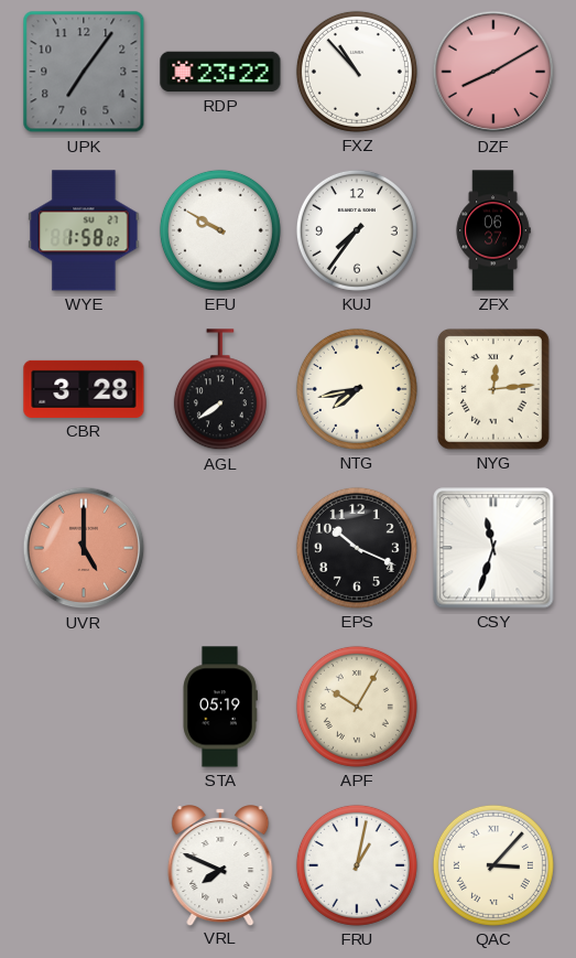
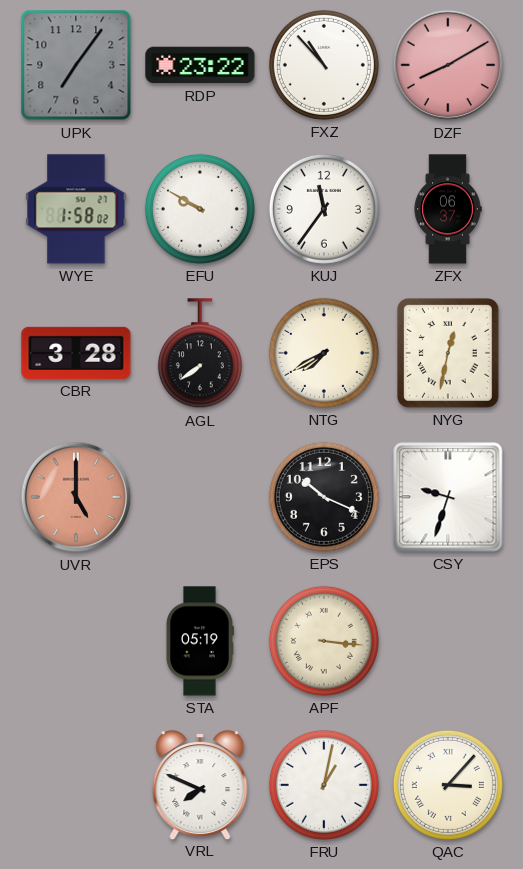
KUJ: 7:36 -> 11:36
NTG: 7:43 -> 7:40
NYG: 12:14 -> 12:32
CSY: 11:33 -> 9:33
APF: 10:05 -> 3:16
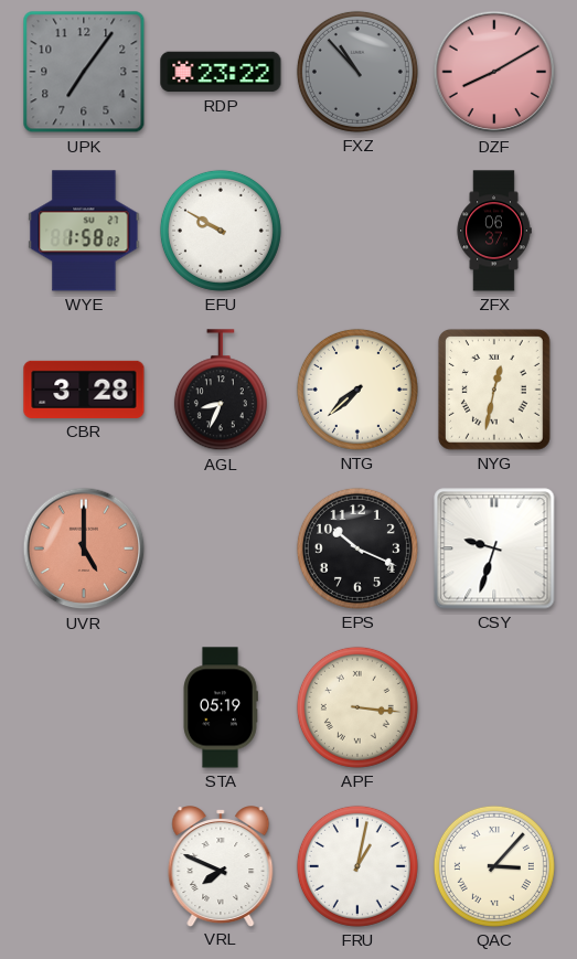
FXZ dial: white -> grey
KUJ: 11:36 -> none
AGL: 7:39 -> 8:34
NTG: 7:40 -> 7:38
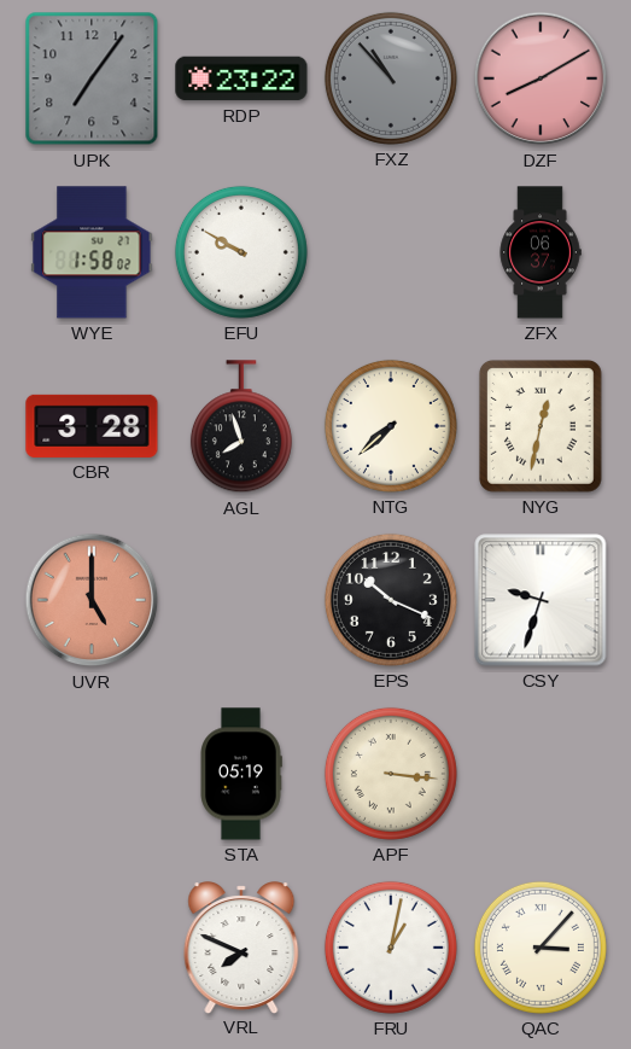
AGL: 8:34 -> 7:57
